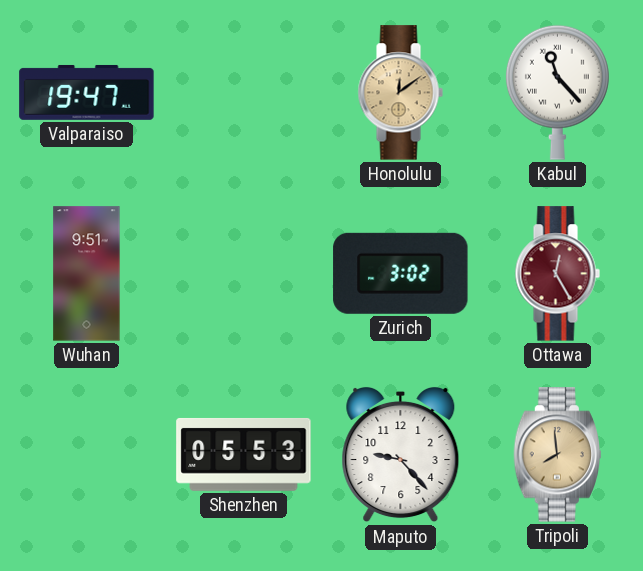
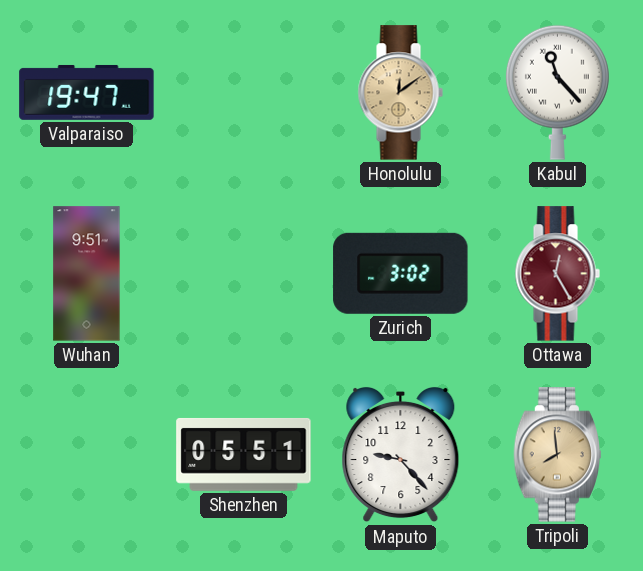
Shenzhen: 05:53 -> 05:51
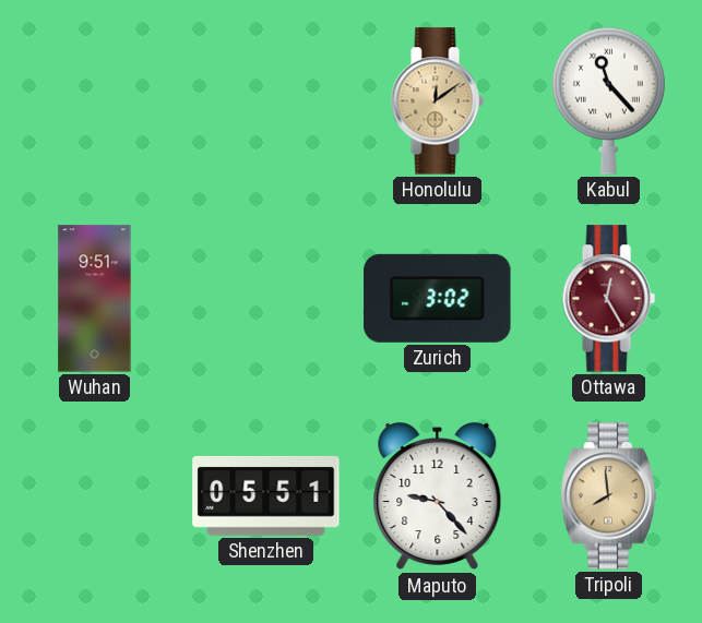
Valparaiso: 19:47 -> none
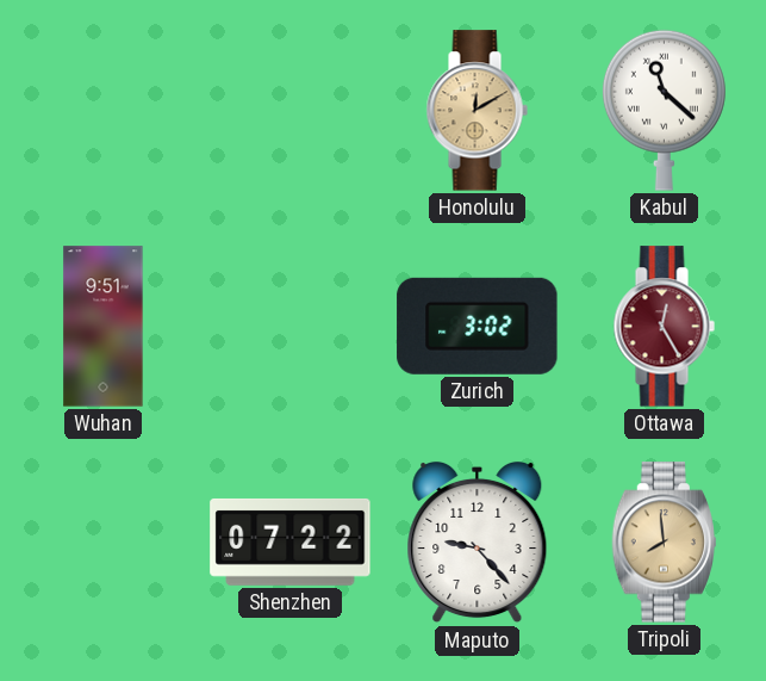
Honolulu: 12:09 -> 12:10
Kabul: 11:23 -> 11:22
Shenzhen: 05:51 -> 07:22
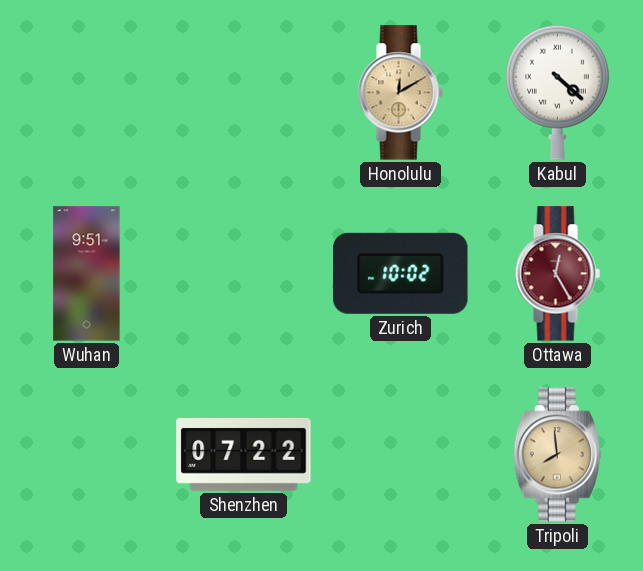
Kabul: 11:22 -> 4:22
Zurich: 3:02 -> 10:02
Maputo: 9:23 -> none
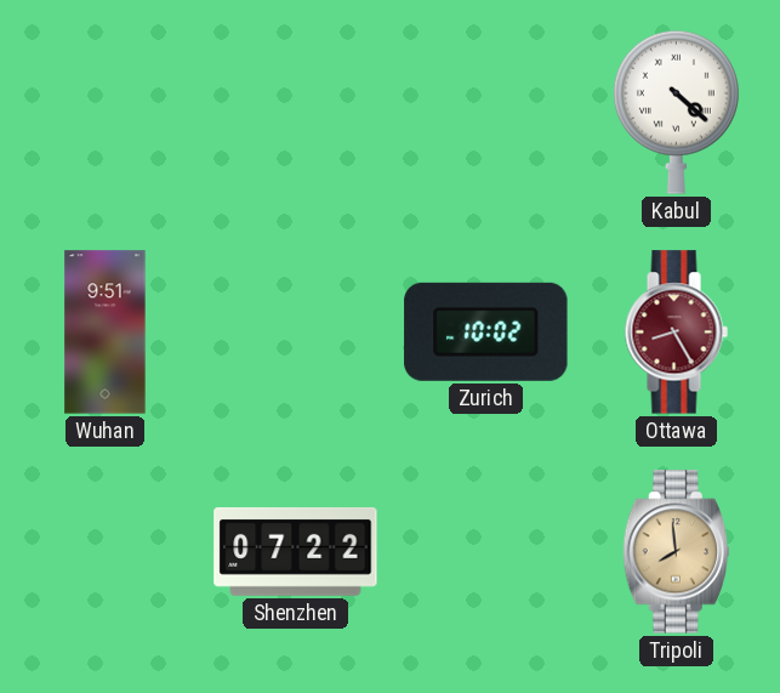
Honolulu: 12:10 -> none
Ottawa: 12:25 -> 8:25
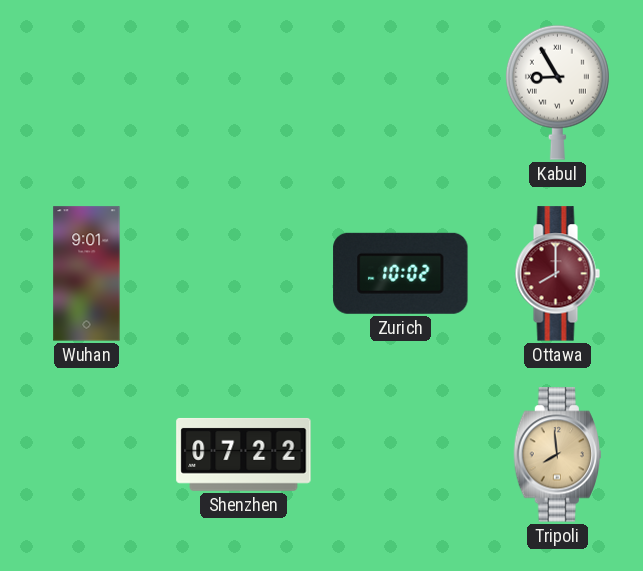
Kabul: 4:22 -> 8:55
Wuhan: 9:51 -> 9:01
Ottawa: 8:25 -> 8:00
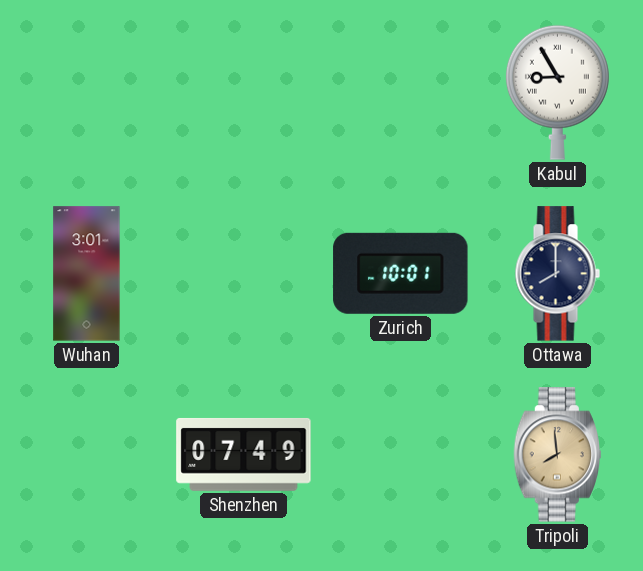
Wuhan: 9:01 -> 3:01
Zurich: 10:02 -> 10:01
Ottawa dial: burgundy -> navy
Shenzhen: 07:22 -> 07:49
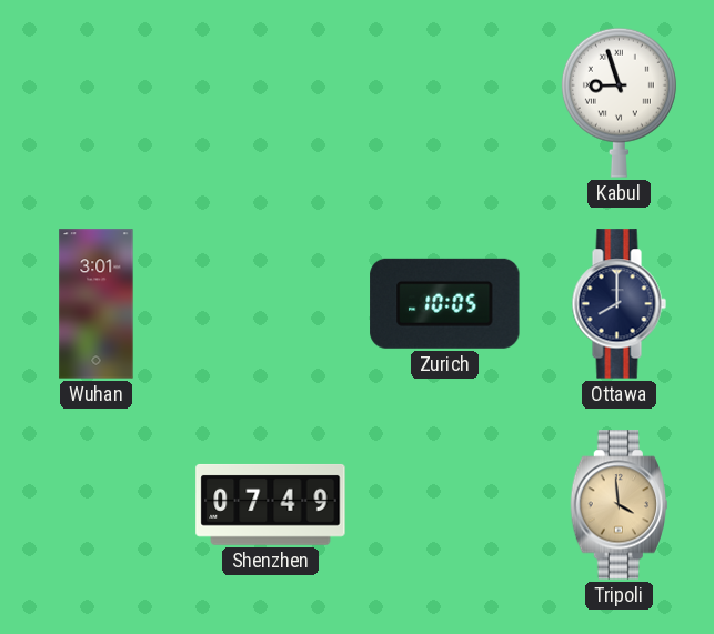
Kabul: 8:55 -> 8:57
Zurich: 10:01 -> 10:05
Tripoli: 7:59 -> 3:59
